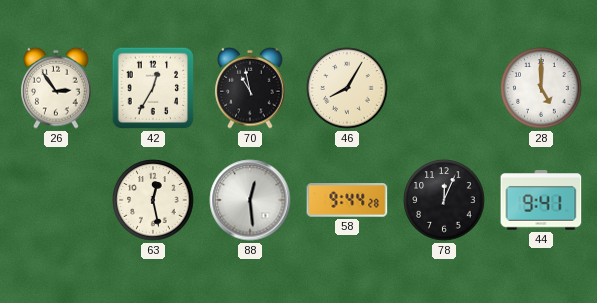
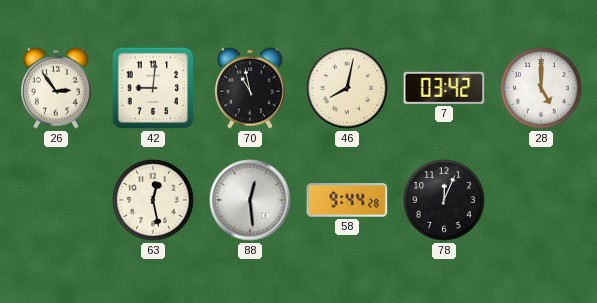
42: 12:35 -> 9:01
46: 8:05 -> 8:02
7: none -> 03:42
44: 9:41 -> none
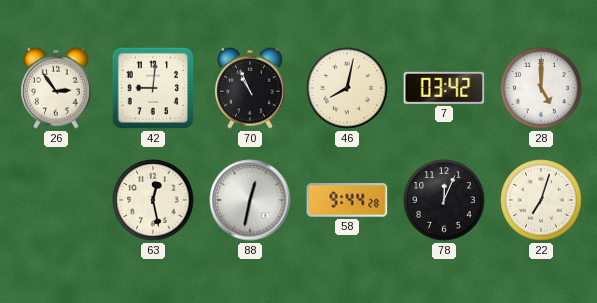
70: 10:58 -> 10:56
88: 12:29 -> 12:32
22: none -> 7:03
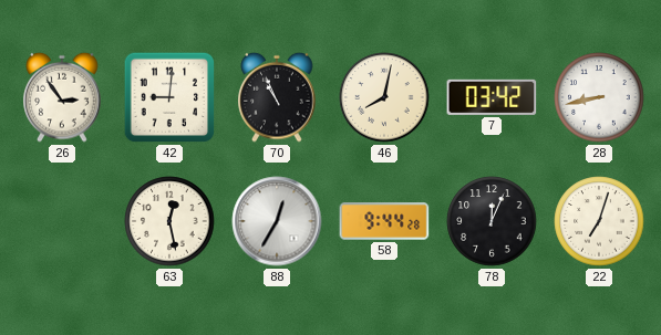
28: 5:00 -> 8:43
88: 12:32 -> 12:35
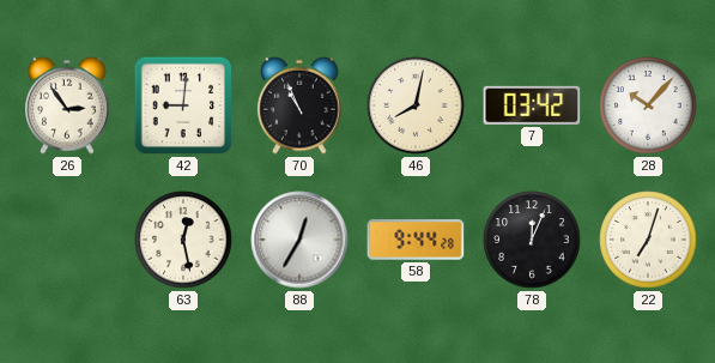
28: 8:43 -> 10:07
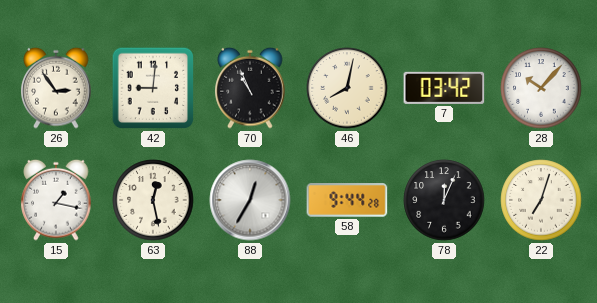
15: none -> 1:17
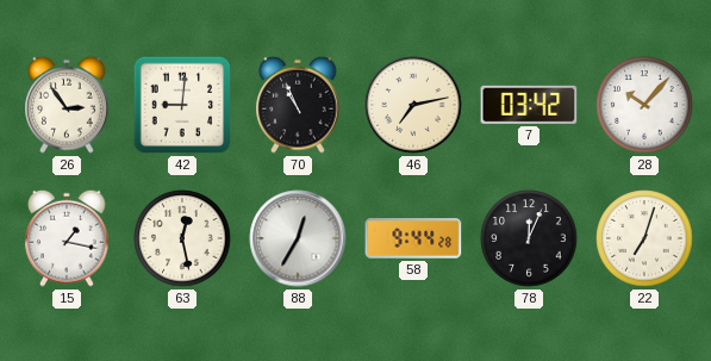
46: 8:02 -> 7:13
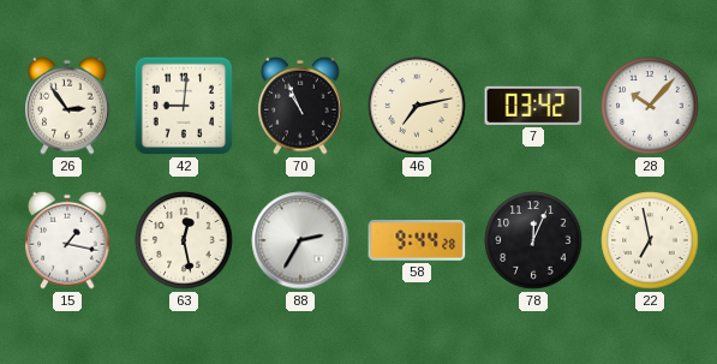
88: 12:35 -> 2:35
22: 7:03 -> 6:58
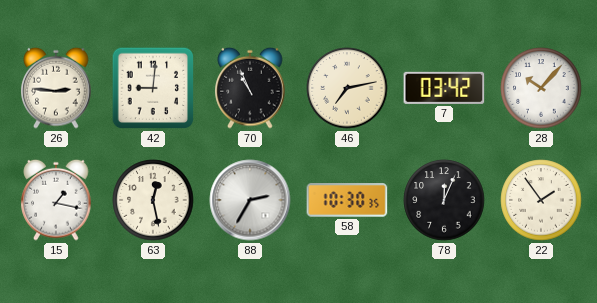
26: 2:54 -> 2:46
58: 9:44 -> 10:30
22: 6:58 -> 1:54
